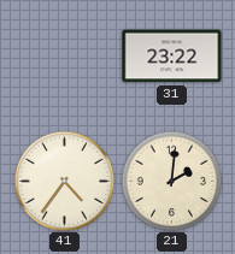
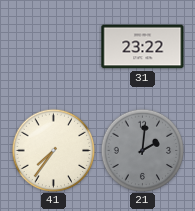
41: 4:36 -> 7:36
21 dial: cream -> grey
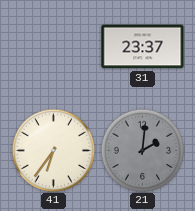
31: 23:22 -> 23:37
41: 7:36 -> 6:36
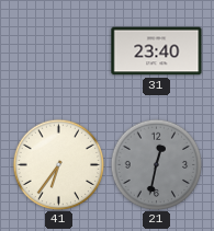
31: 23:37 -> 23:40
21: 2:01 -> 12:32
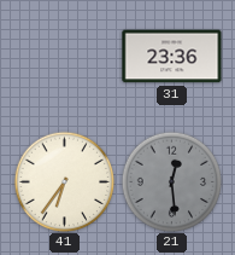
31: 23:40 -> 23:36
21: 12:32 -> 12:29
